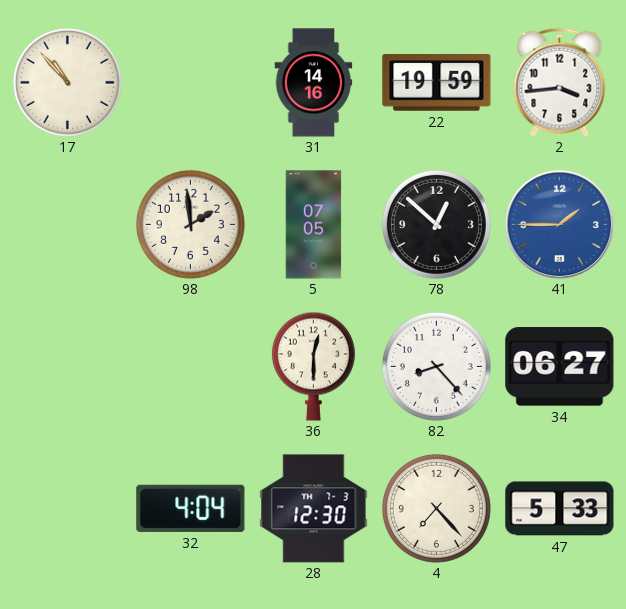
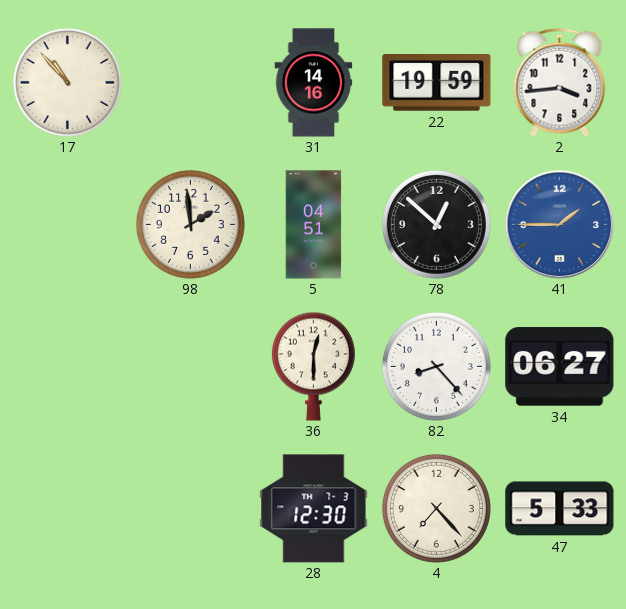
5: 07:05 -> 04:51
32: 4:04 -> none
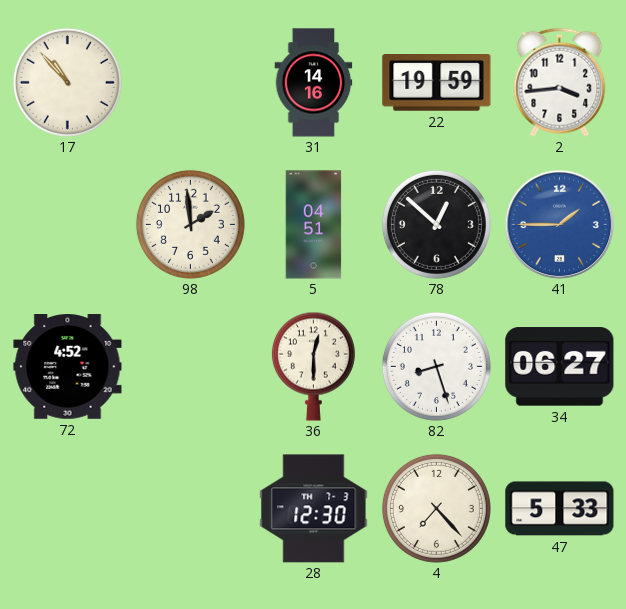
72: none -> 4:52
82: 8:23 -> 8:27
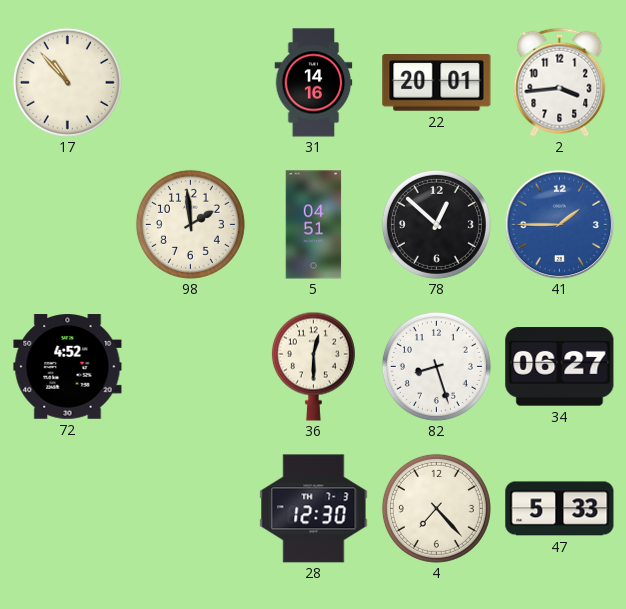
22: 19:59 -> 20:01
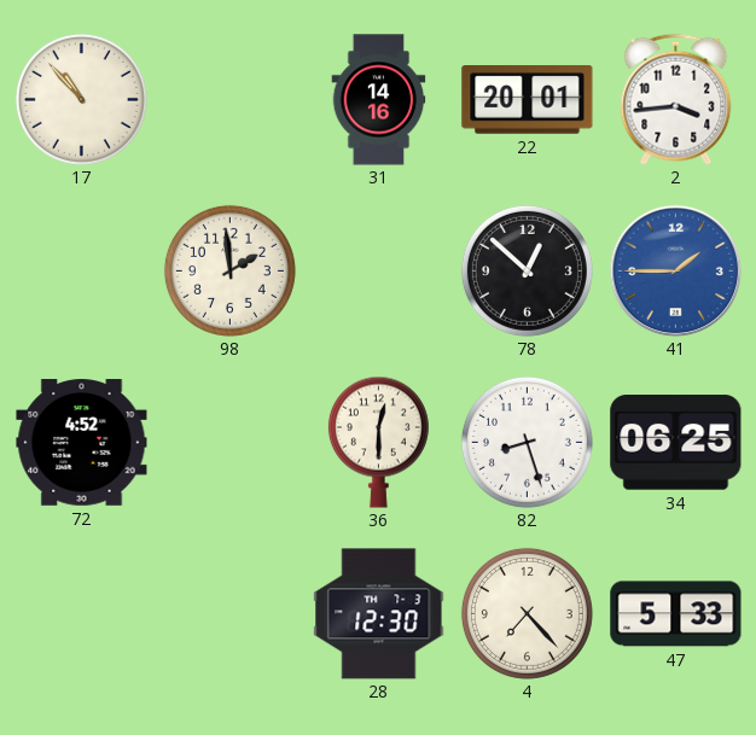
5: 04:51 -> none
34: 06:27 -> 06:25
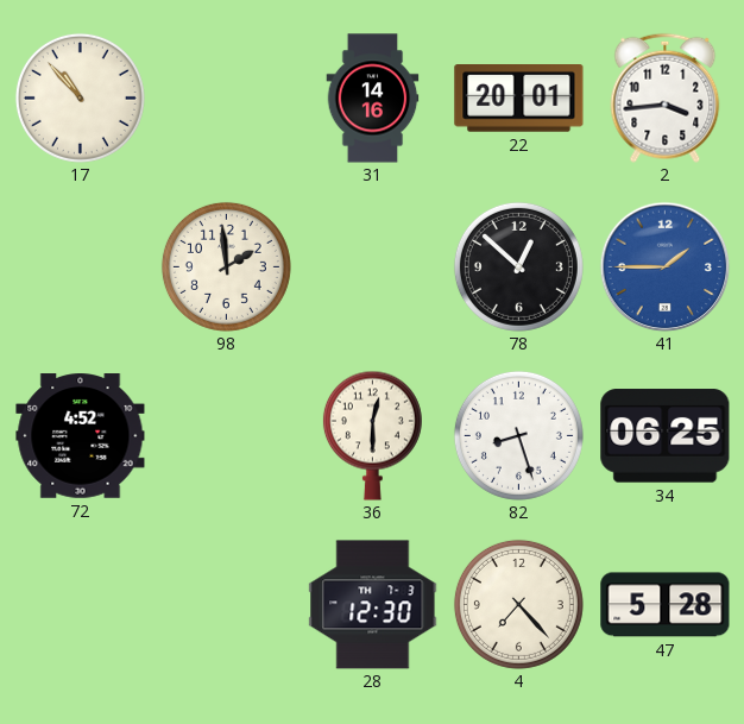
47: 5:33 -> 5:28
